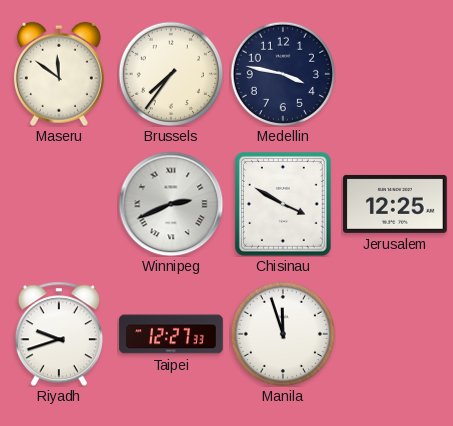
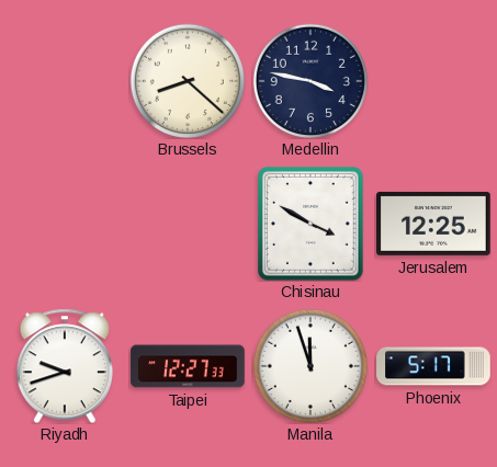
Maseru: 11:51 -> none
Brussels: 7:36 -> 8:22
Winnipeg: 2:41 -> none
Phoenix: none -> 5:17
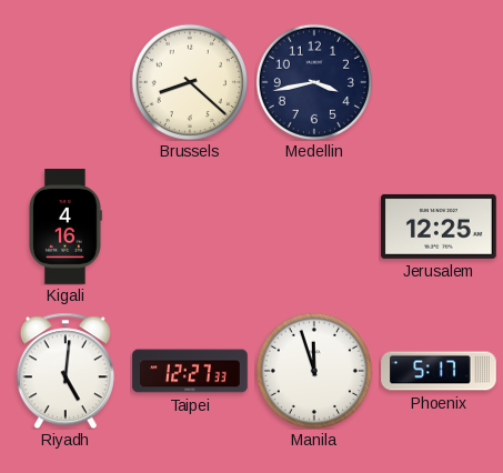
Medellin: 3:47 -> 3:43
Kigali: none -> 4:16
Chisinau: 3:50 -> none
Riyadh: 9:42 -> 5:01
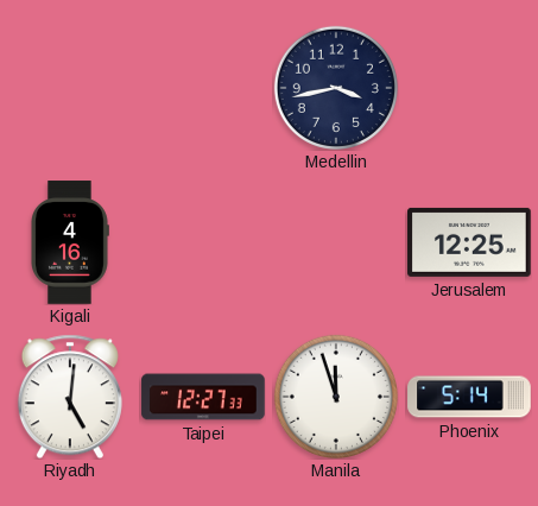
Brussels: 8:22 -> none
Phoenix: 5:17 -> 5:14
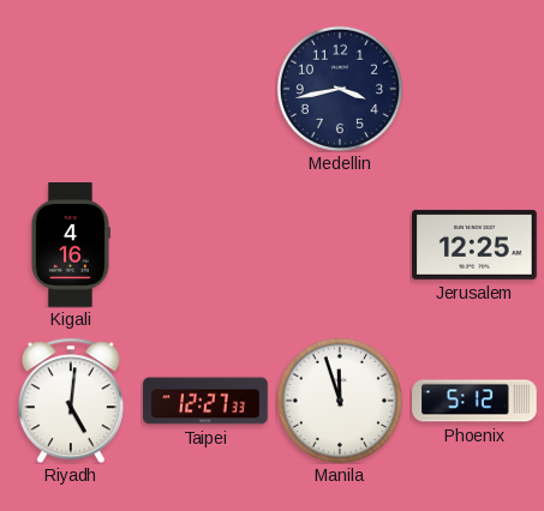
Phoenix: 5:14 -> 5:12
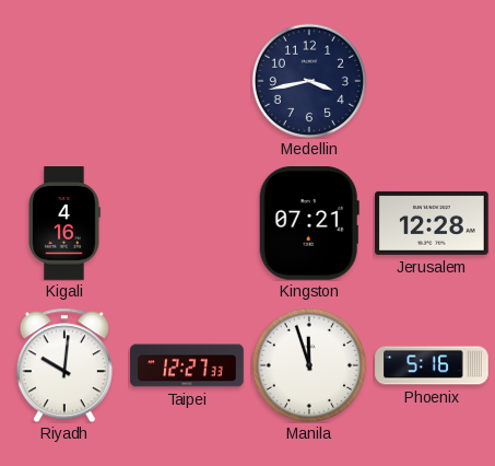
Kingston: none -> 07:21
Jerusalem: 12:25 -> 12:28
Riyadh: 5:01 -> 10:01
Phoenix: 5:12 -> 5:16
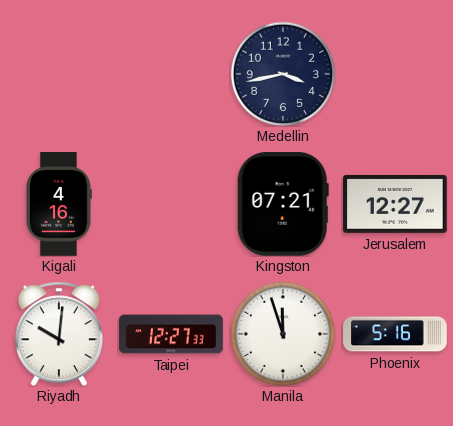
Jerusalem: 12:28 -> 12:27
